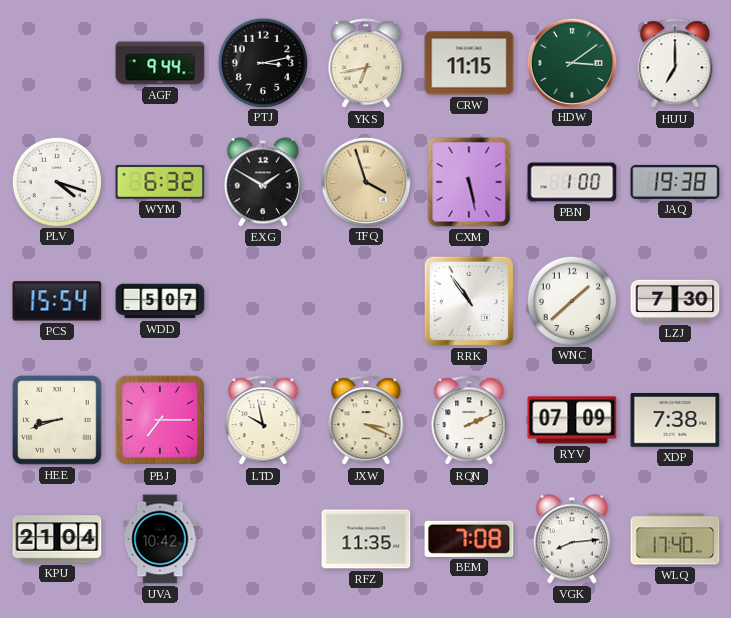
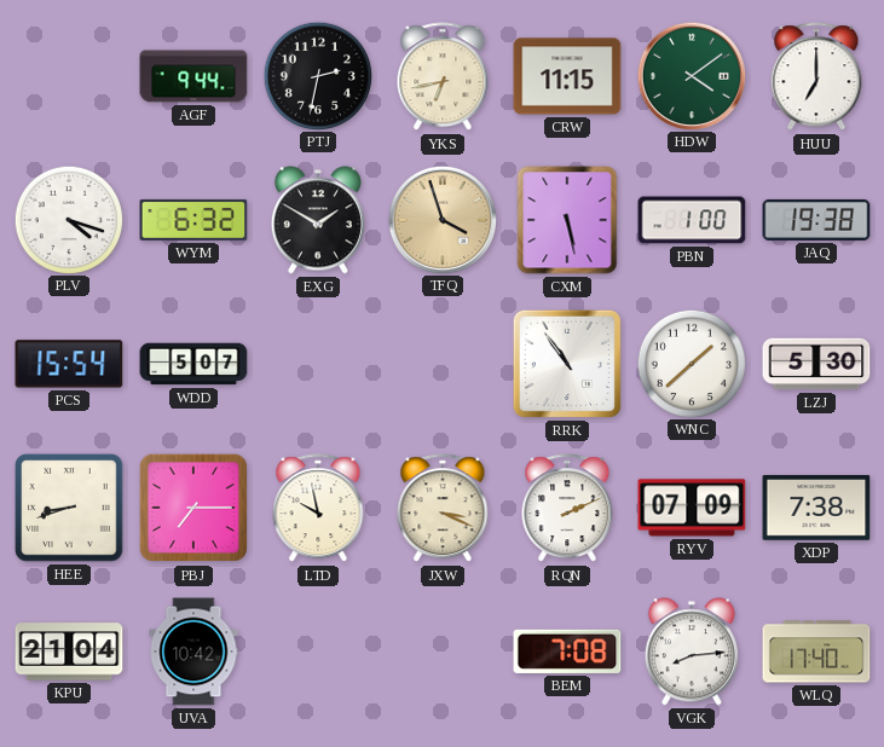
PTJ: 3:13 -> 2:32
HDW: 3:09 -> 4:09
LZJ: 7:30 -> 5:30
RFZ: 11:35 -> none
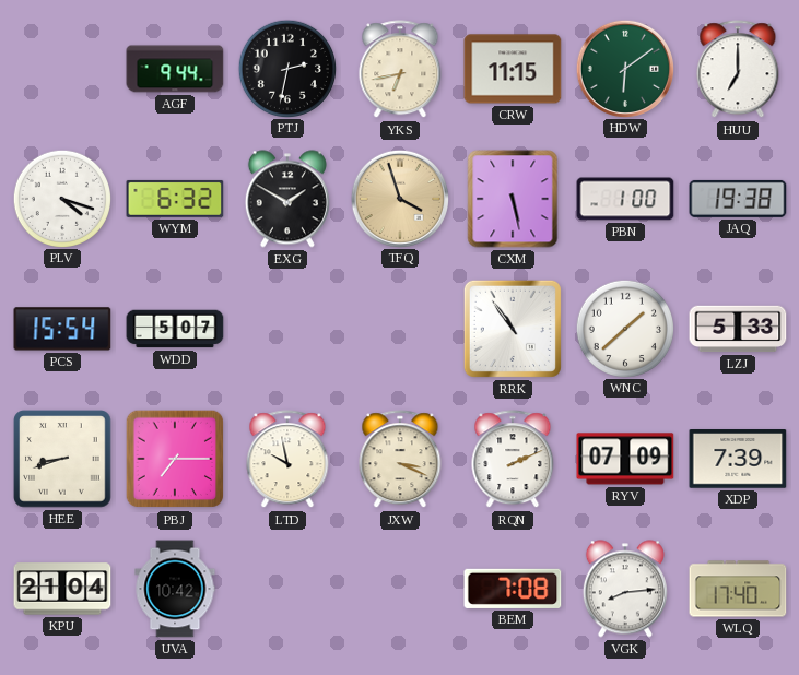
HDW: 4:09 -> 6:09
LZJ: 5:30 -> 5:33
XDP: 7:38 -> 7:39
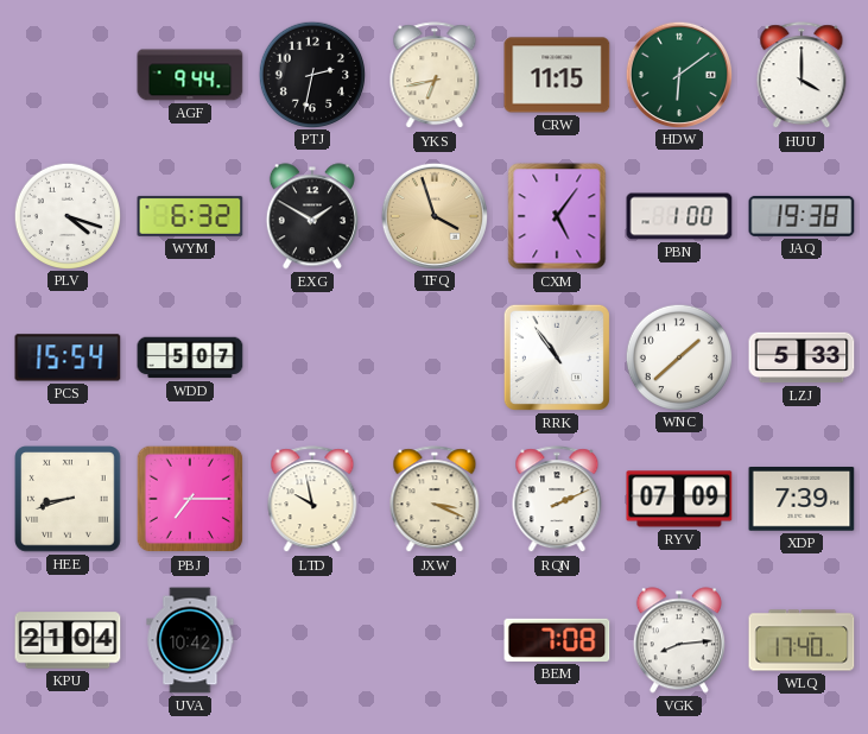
HUU: 7:00 -> 4:00
CXM: 5:28 -> 5:06
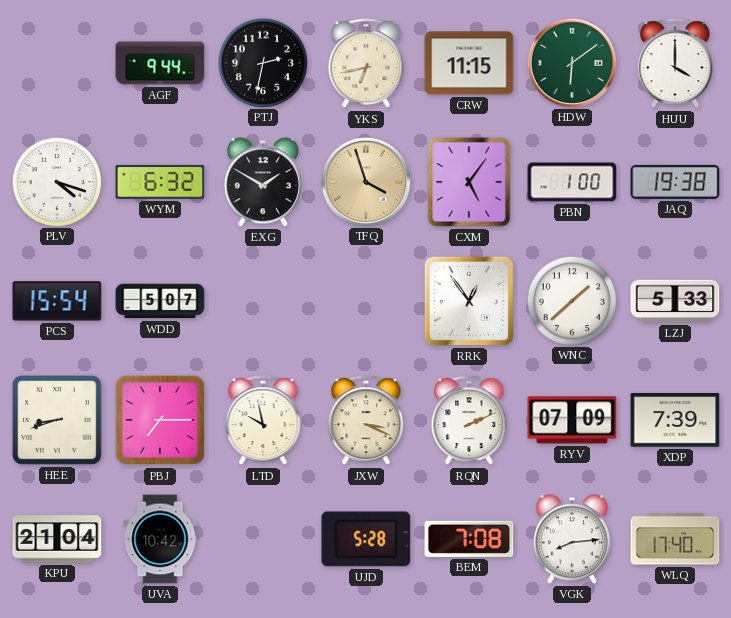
RRK: 10:54 -> 12:54
UJD: none -> 5:28
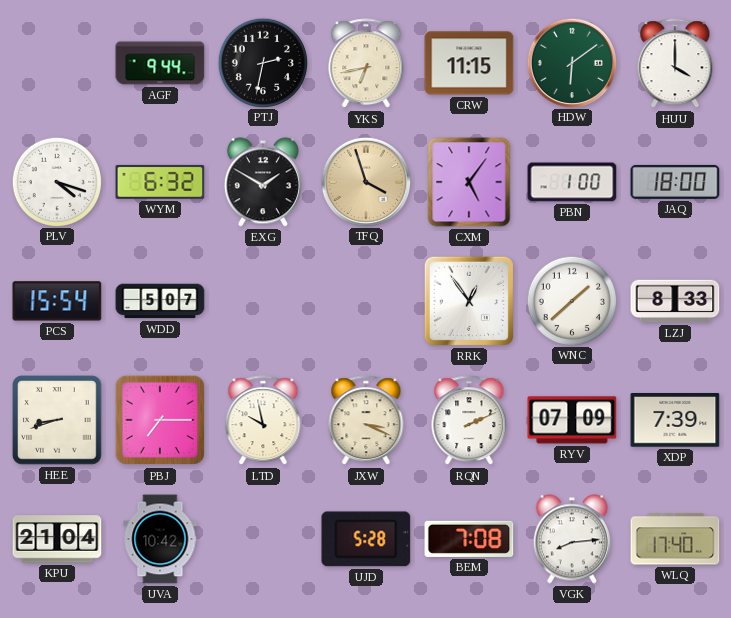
JAQ: 19:38 -> 18:00
LZJ: 5:33 -> 8:33
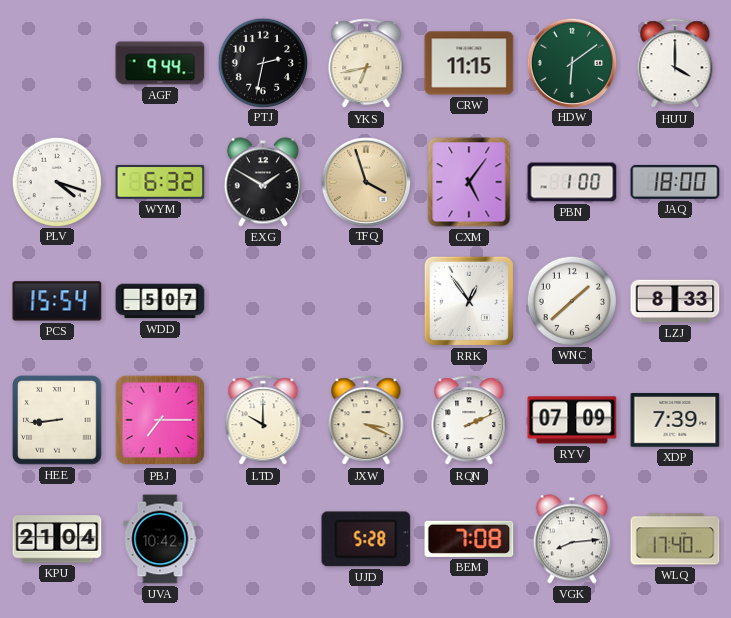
HEE: 8:42 -> 8:44
LTD: 9:58 -> 10:00
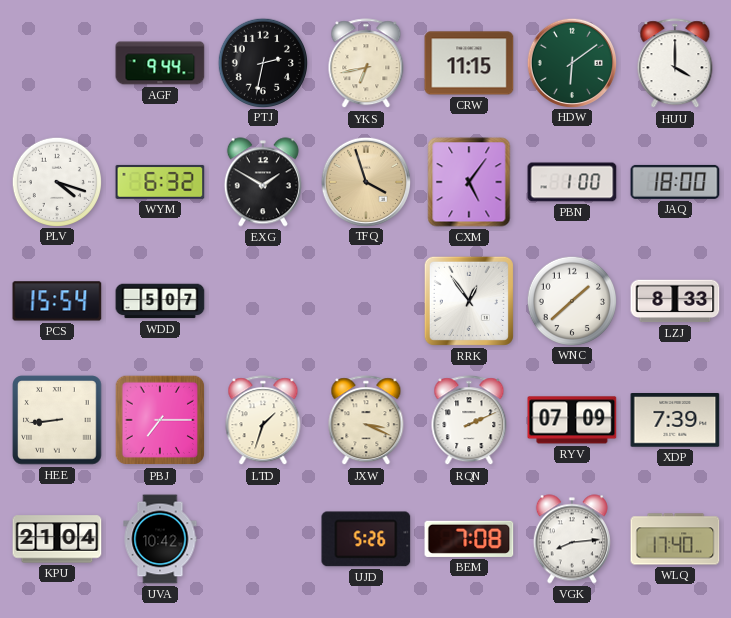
LTD: 10:00 -> 1:33
UJD: 5:28 -> 5:26
